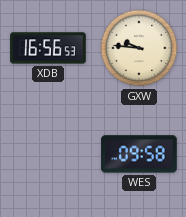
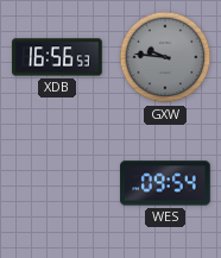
GXW dial: cream -> grey
WES: 09:58 -> 09:54
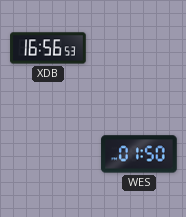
GXW: 9:46 -> none
WES: 09:54 -> 01:50
